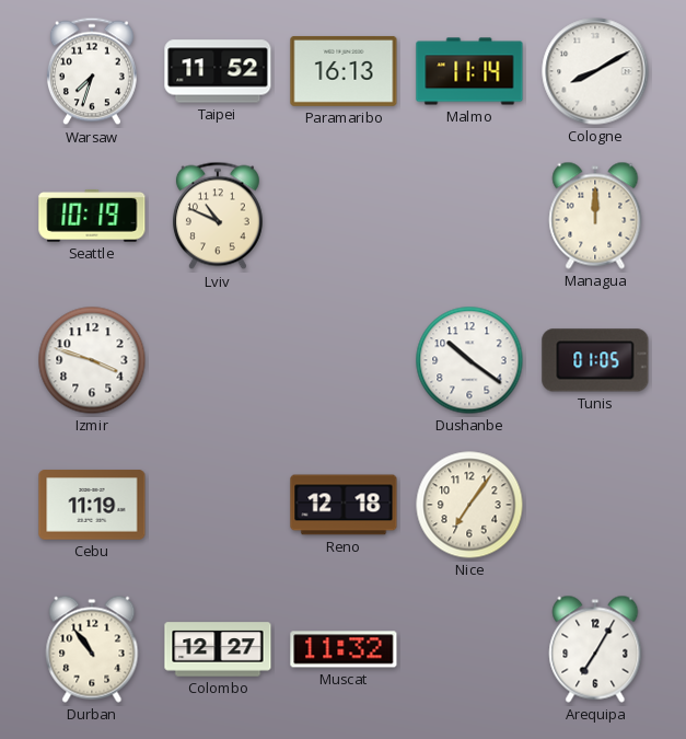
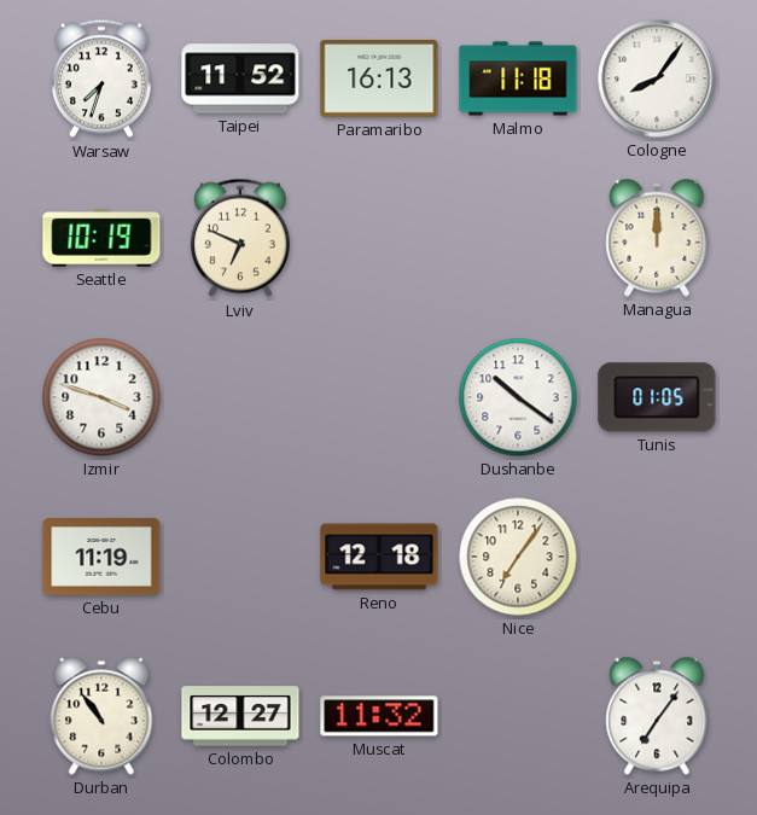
Malmo: 11:14 -> 11:18
Cologne: 8:10 -> 8:06
Lviv: 10:49 -> 6:49
Arequipa: 7:05 -> 7:06
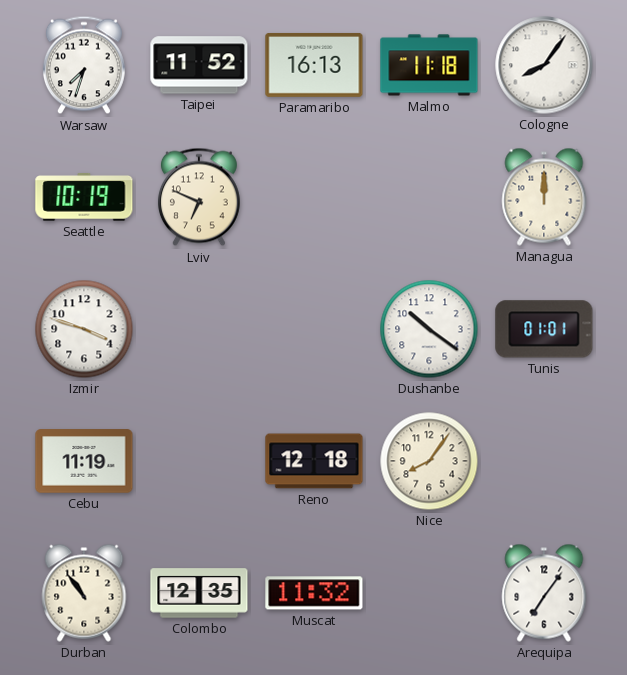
Tunis: 01:05 -> 01:01
Nice: 7:06 -> 8:06
Colombo: 12:27 -> 12:35
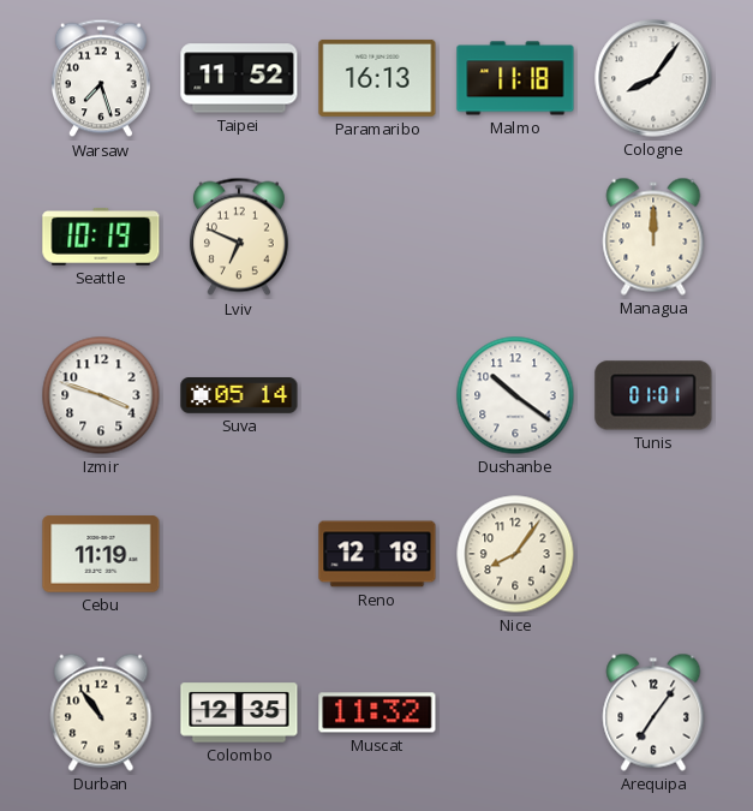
Warsaw: 7:33 -> 7:27
Suva: none -> 05:14
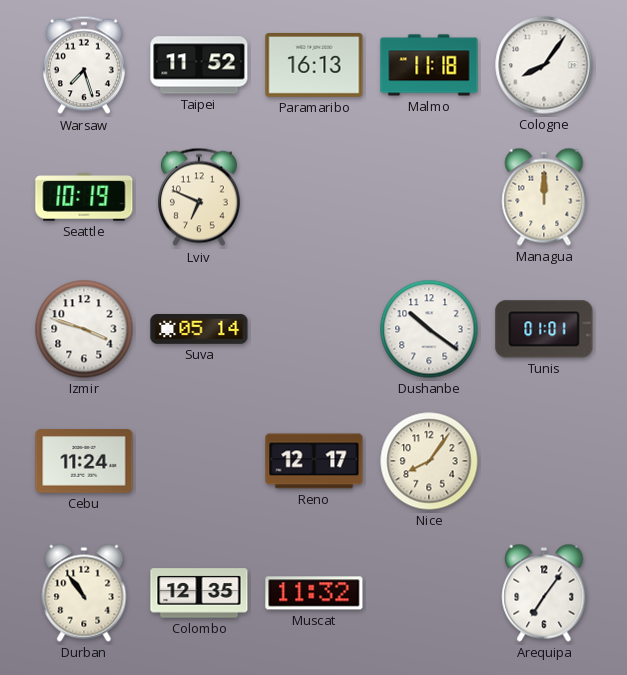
Cebu: 11:19 -> 11:24
Reno: 12:18 -> 12:17
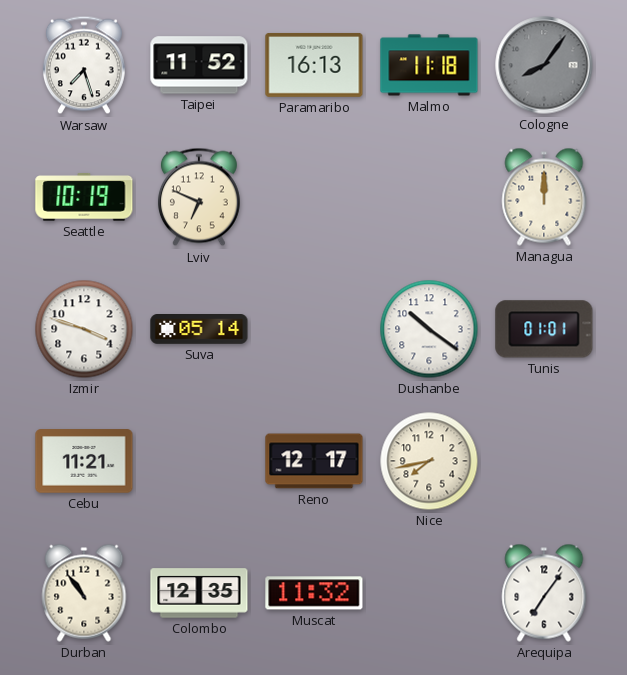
Cologne dial: white -> grey
Cebu: 11:24 -> 11:21
Nice: 8:06 -> 7:43
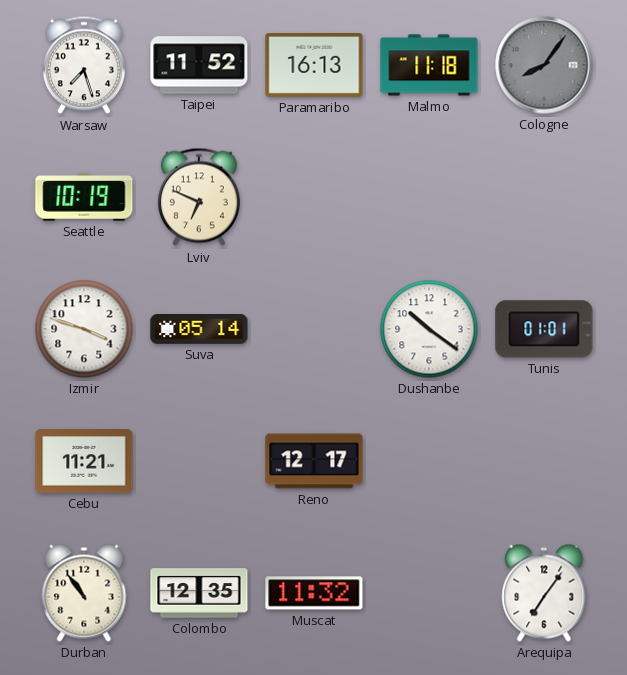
Managua: 12:00 -> none
Nice: 7:43 -> none
